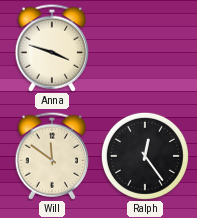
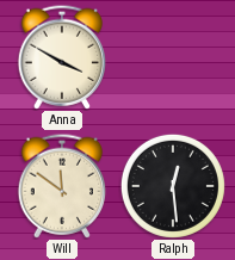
Anna: 3:48 -> 3:50
Ralph: 12:24 -> 12:29
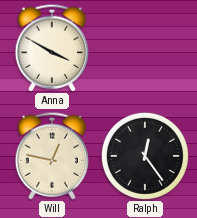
Will: 11:51 -> 12:47
Ralph: 12:29 -> 12:24
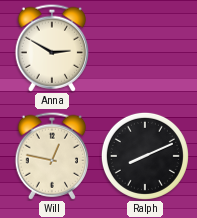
Anna: 3:50 -> 2:50
Ralph: 12:24 -> 8:11
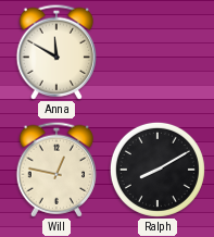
Anna: 2:50 -> 11:50
Ralph: 8:11 -> 8:10
